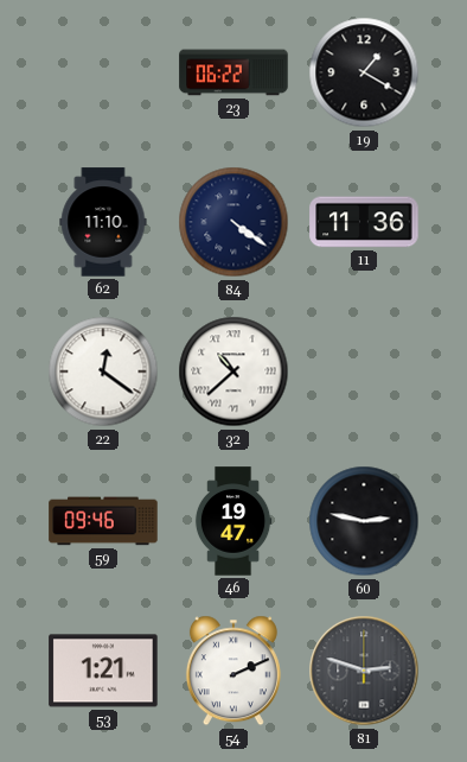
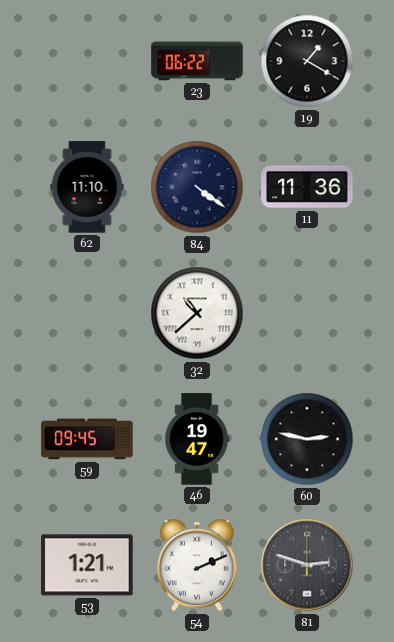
22: 12:21 -> none
59: 09:46 -> 09:45
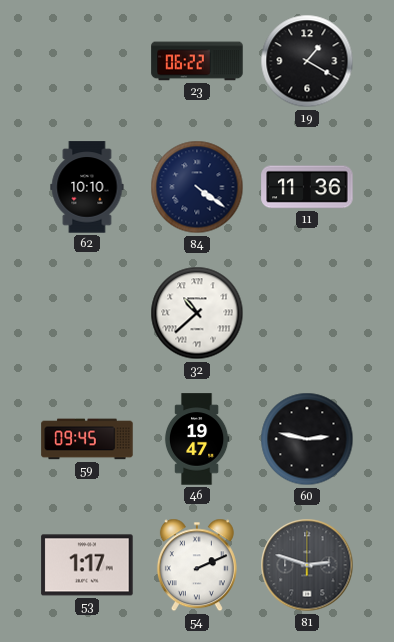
62: 11:10 -> 10:10
53: 1:21 -> 1:17
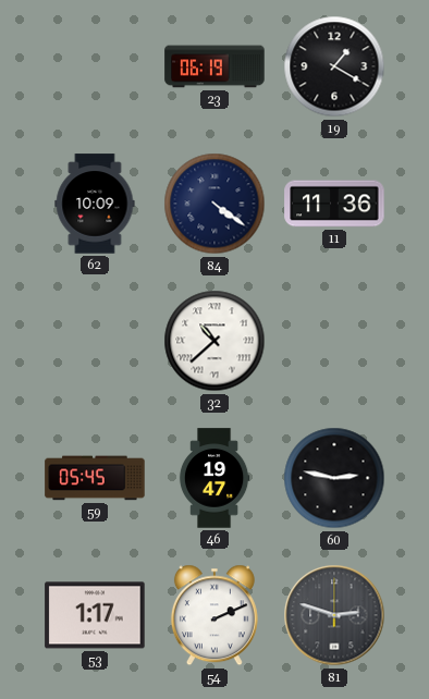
23: 06:22 -> 06:19
62: 10:10 -> 10:09
59: 09:45 -> 05:45
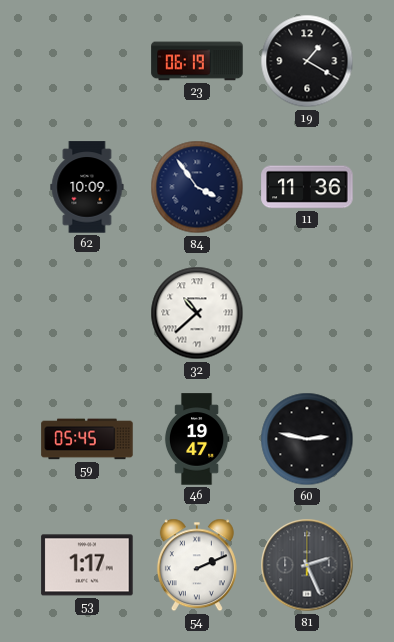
84: 4:21 -> 3:54
81: 2:48 -> 2:26
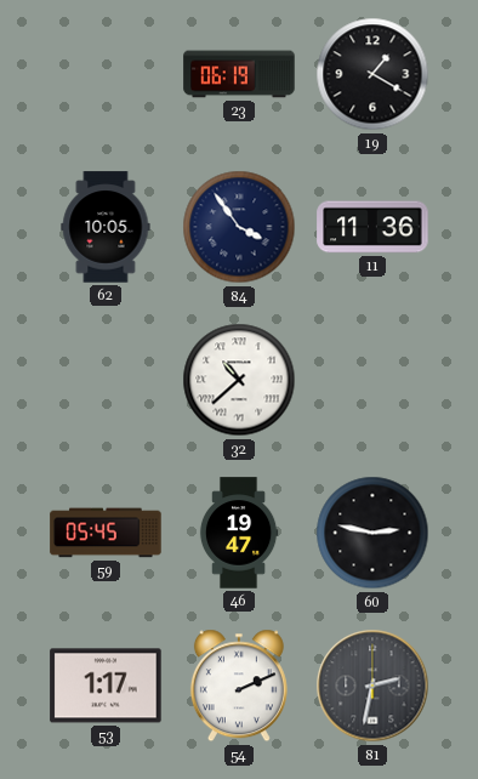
62: 10:09 -> 10:05
81: 2:26 -> 2:32
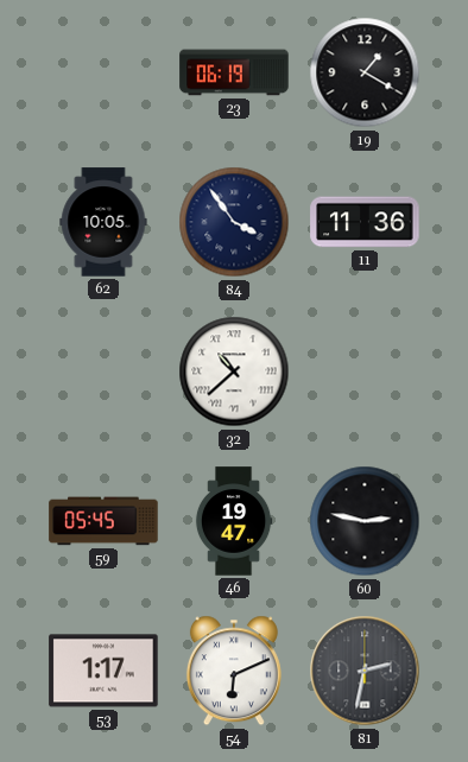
54: 2:11 -> 6:11
